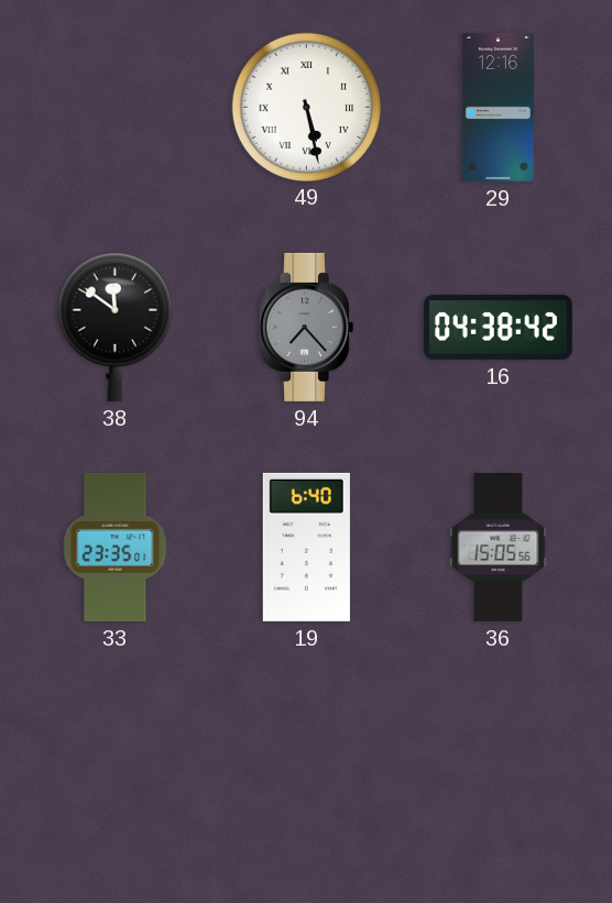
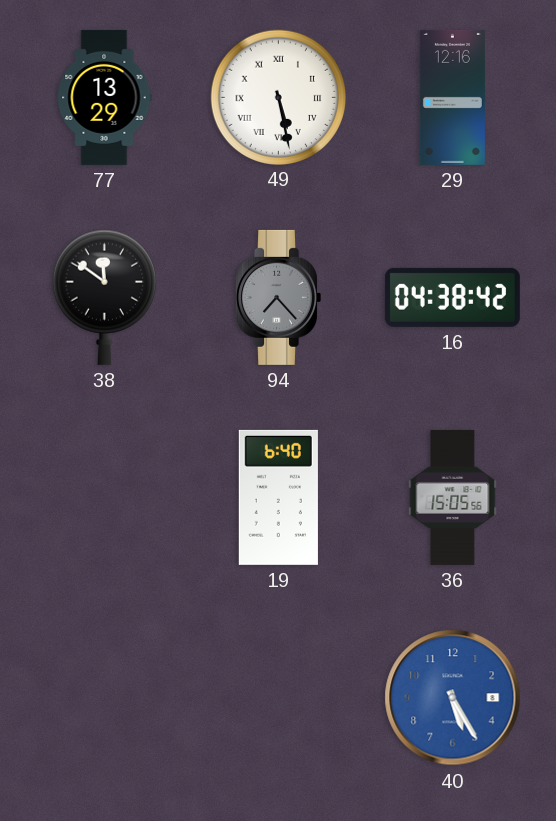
77: none -> 13:29
33: 23:35 -> none
40: none -> 5:25
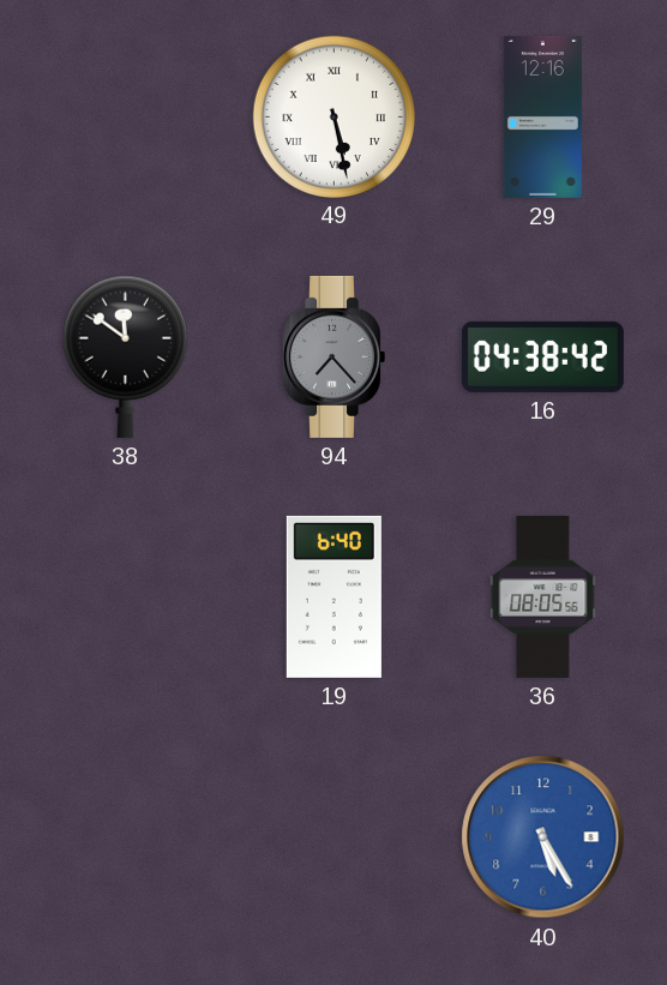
77: 13:29 -> none
36: 15:05 -> 08:05
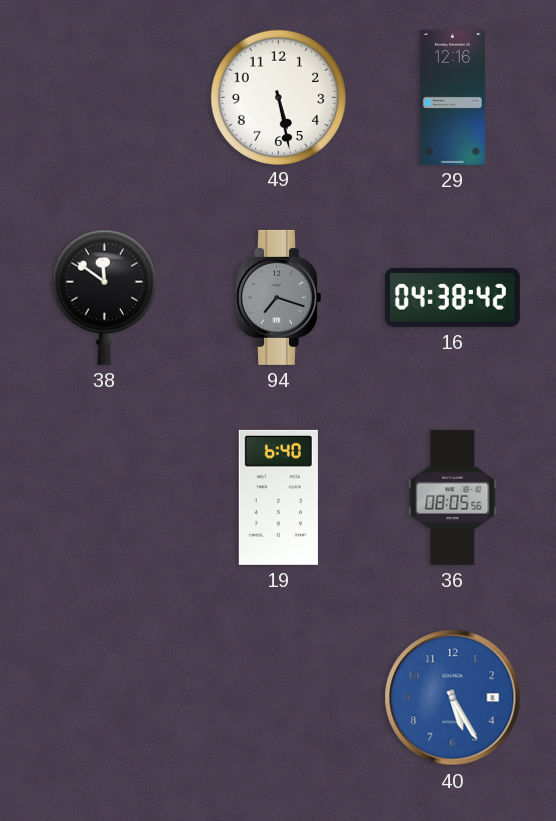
49 numerals: Roman -> Arabic
94: 7:23 -> 7:18
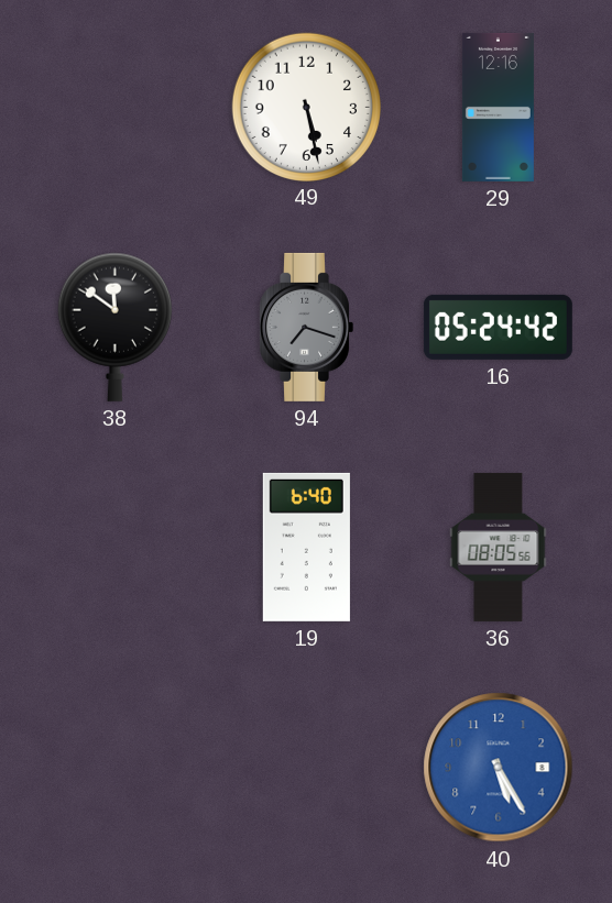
16: 04:38 -> 05:24
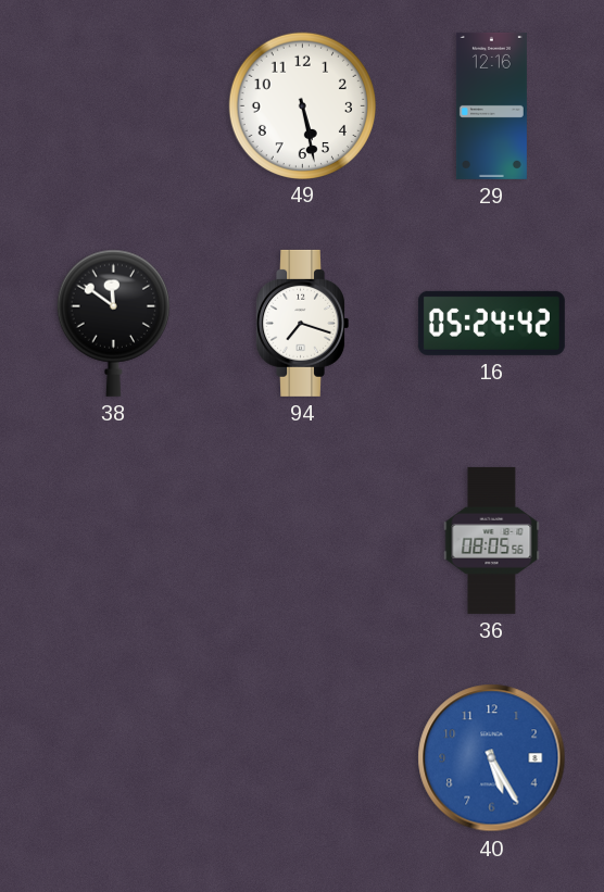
94 dial: grey -> white
19: 6:40 -> none
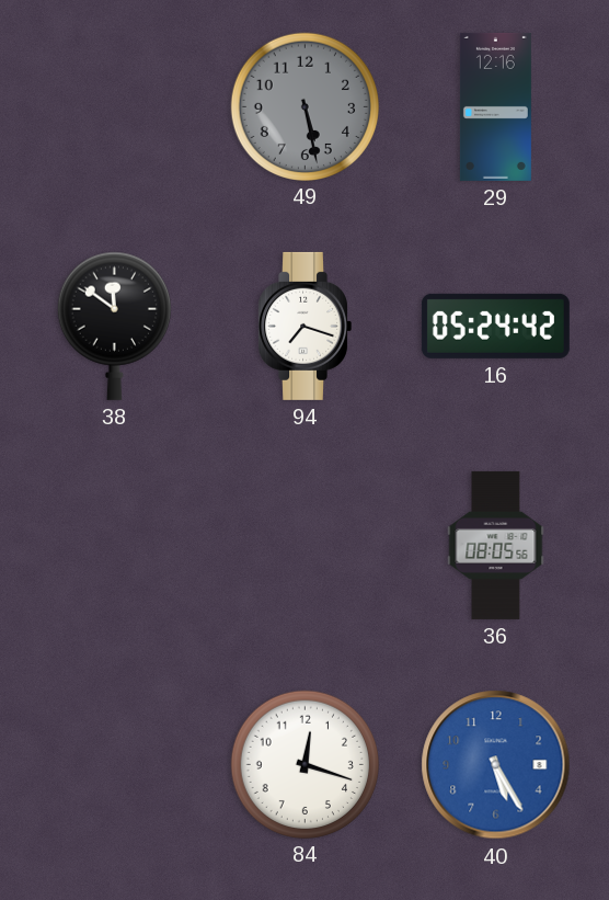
49 dial: white -> grey
84: none -> 12:18
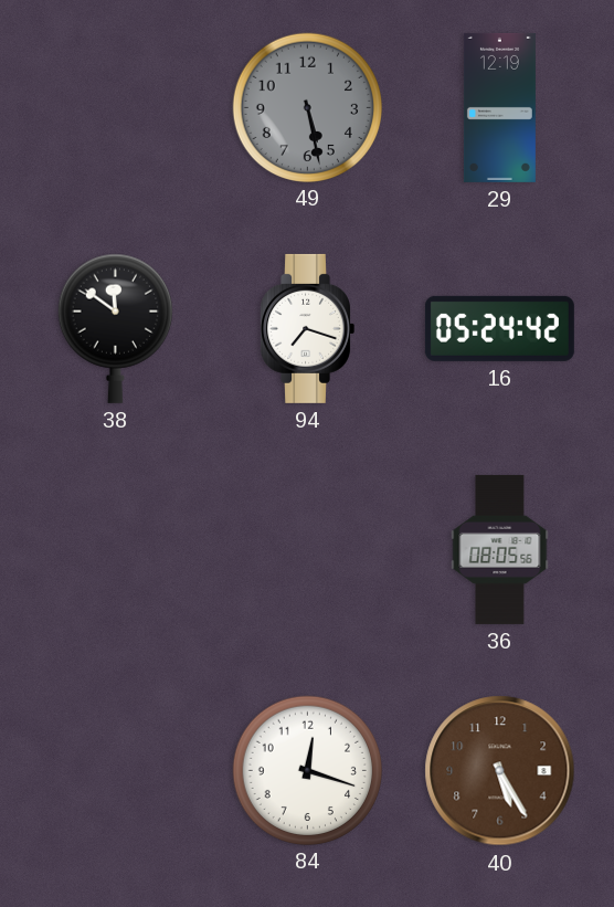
29: 12:16 -> 12:19
40 dial: blue -> brown
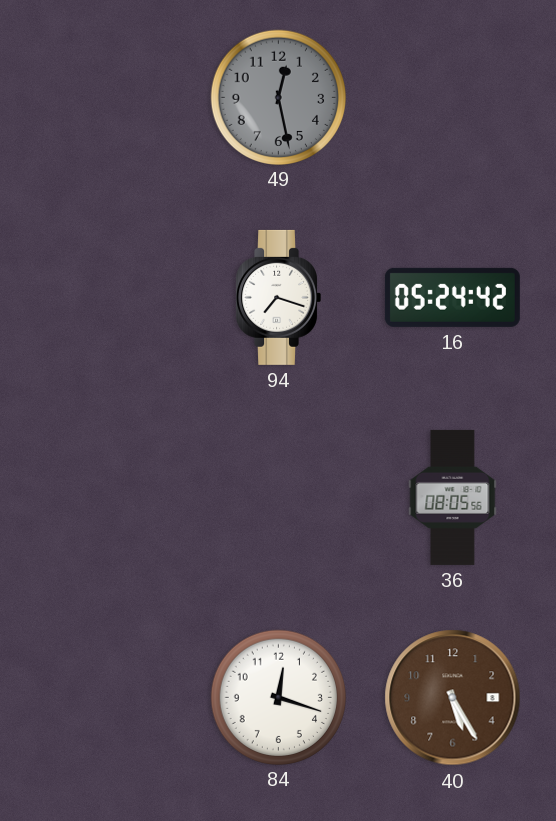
49: 5:28 -> 12:28
29: 12:19 -> none
38: 11:51 -> none
